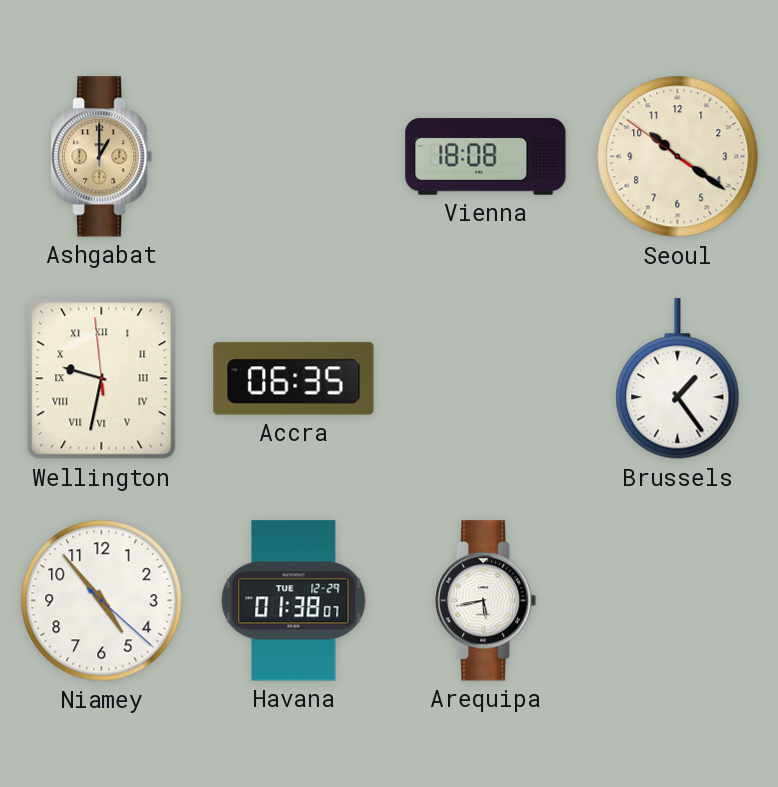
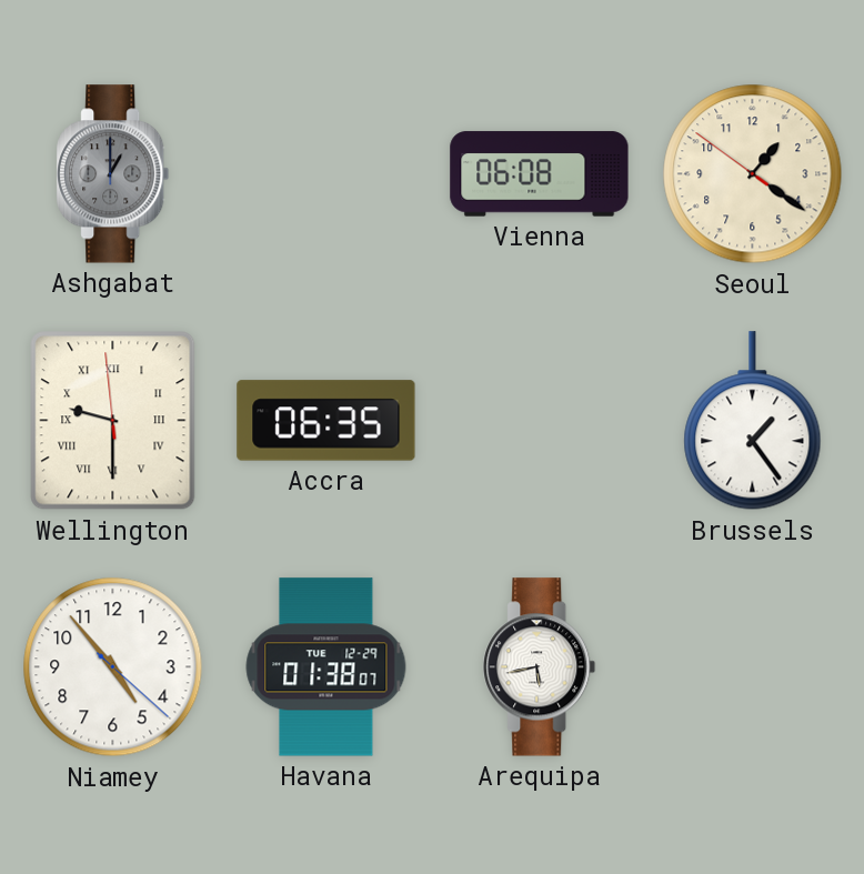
Ashgabat dial: champagne -> grey
Vienna: 18:08 -> 06:08
Seoul: 10:20 -> 1:20
Wellington: 9:31 -> 9:29
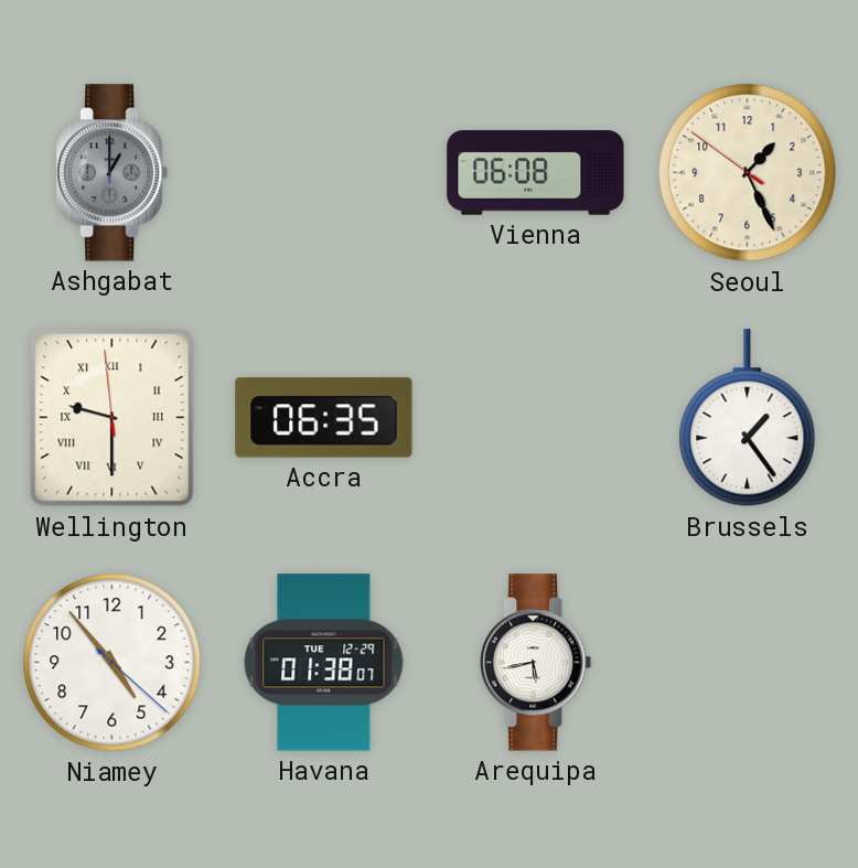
Seoul: 1:20 -> 1:25
